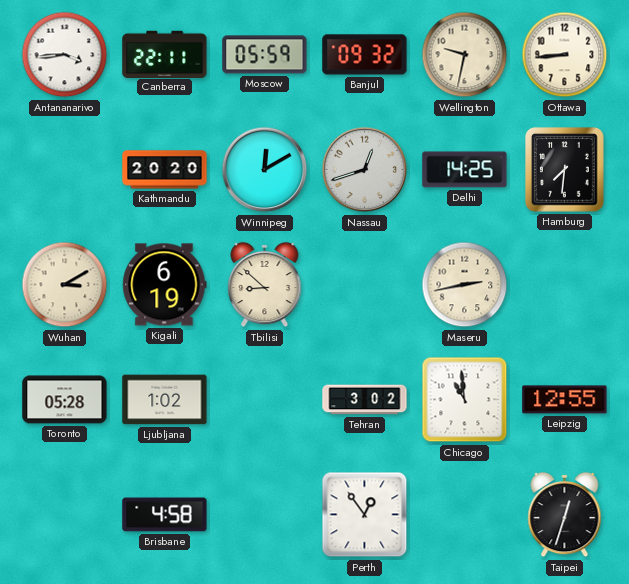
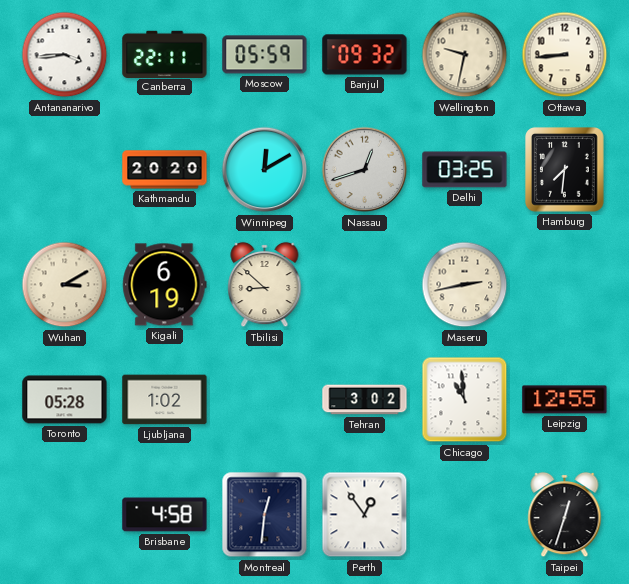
Delhi: 14:25 -> 03:25
Montreal: none -> 12:31
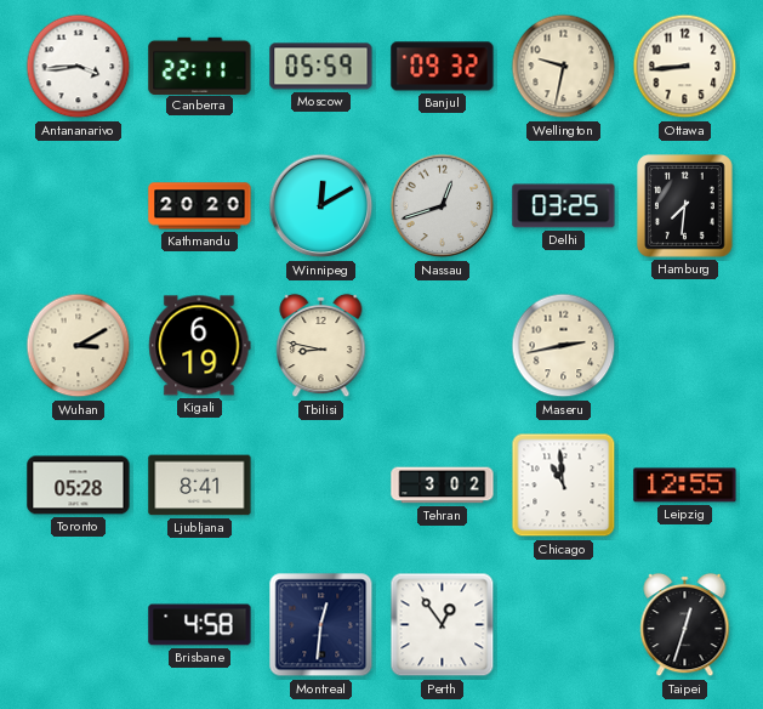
Tbilisi: 8:52 -> 8:47
Ljubljana: 1:02 -> 8:41
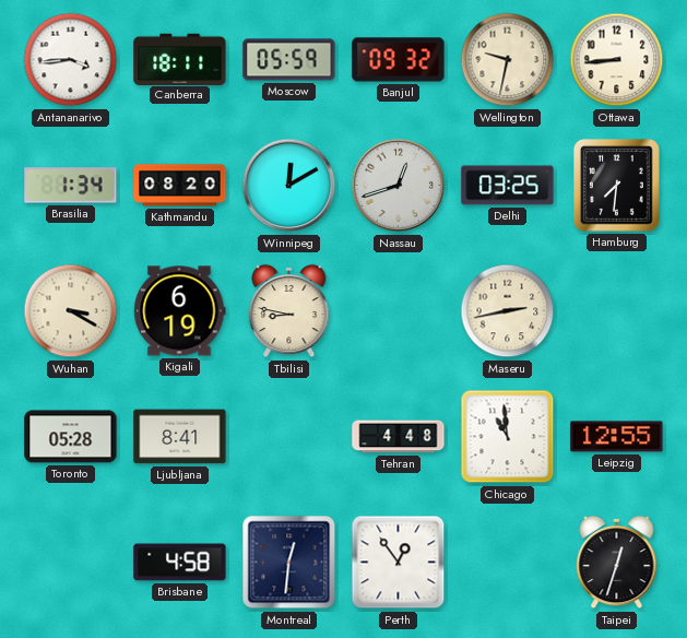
Canberra: 22:11 -> 18:11
Brasilia: none -> 1:34
Kathmandu: 20:20 -> 08:20
Wuhan: 3:10 -> 3:20
Tehran: 3:02 -> 4:48
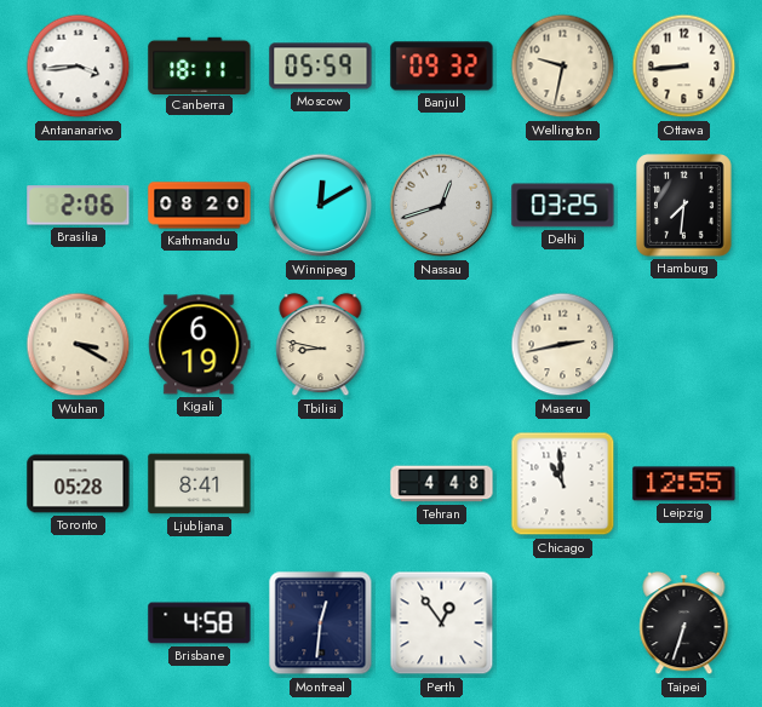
Brasilia: 1:34 -> 2:06
Taipei: 12:33 -> 6:33
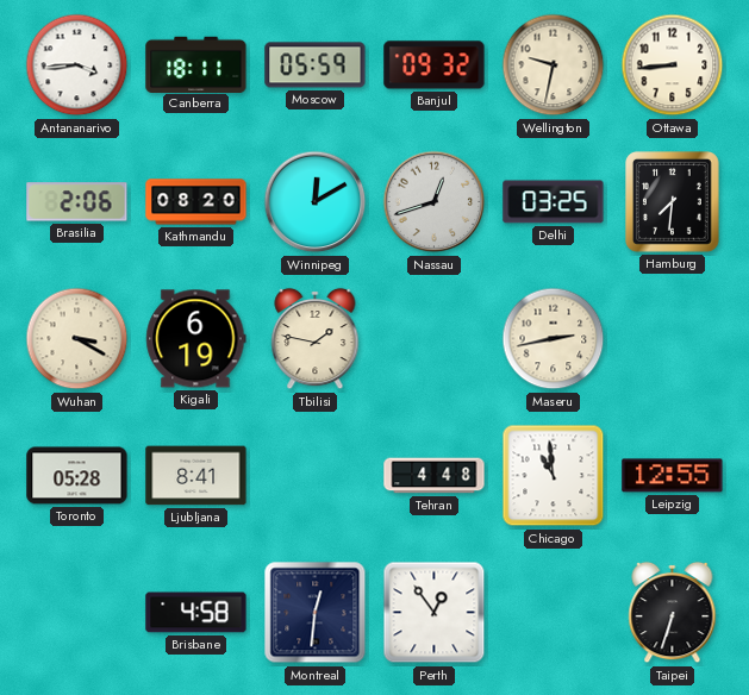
Tbilisi: 8:47 -> 1:47
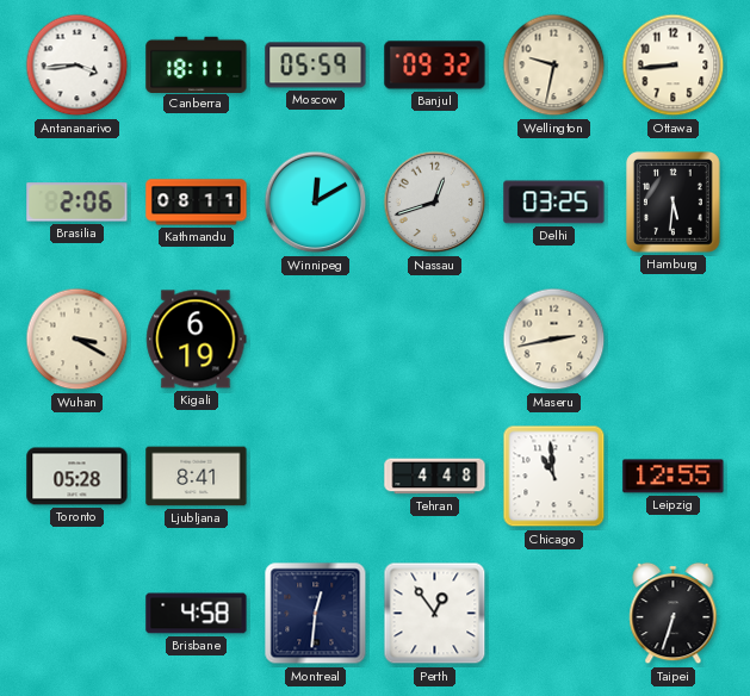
Kathmandu: 08:20 -> 08:11
Hamburg: 7:31 -> 5:31
Tbilisi: 1:47 -> none
